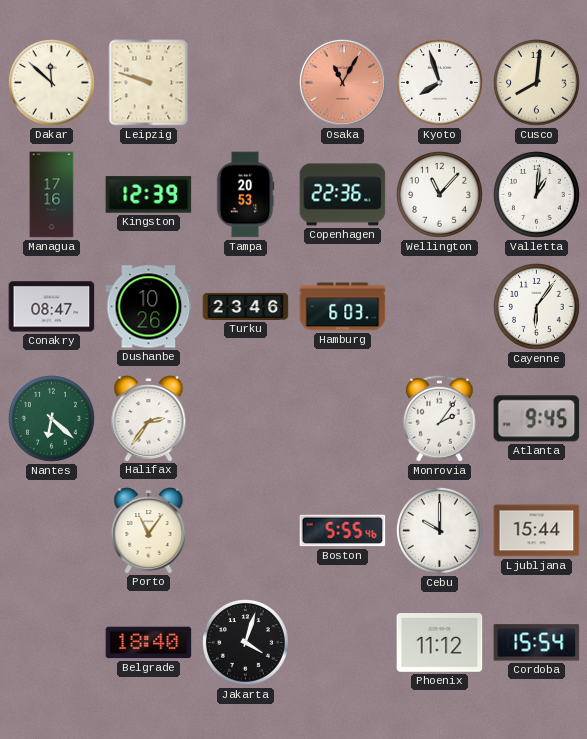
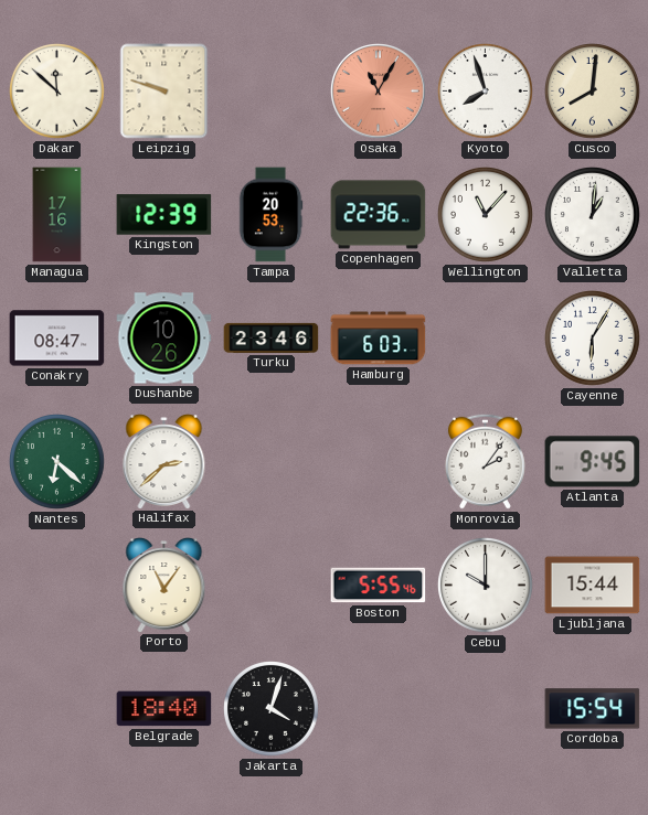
Cayenne: 6:06 -> 6:05
Halifax: 2:36 -> 2:38
Phoenix: 11:12 -> none
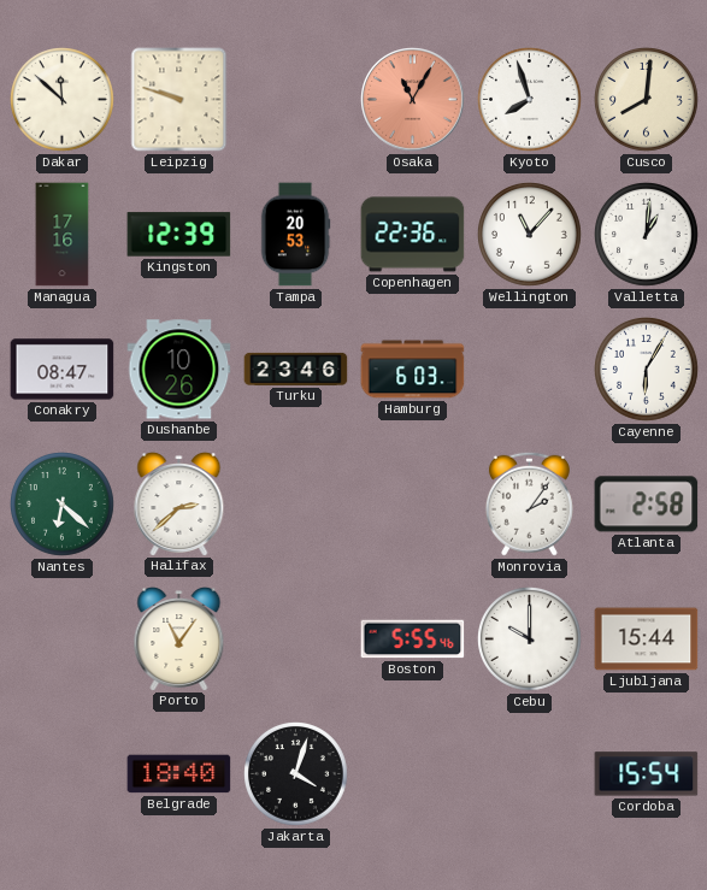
Atlanta: 9:45 -> 2:58
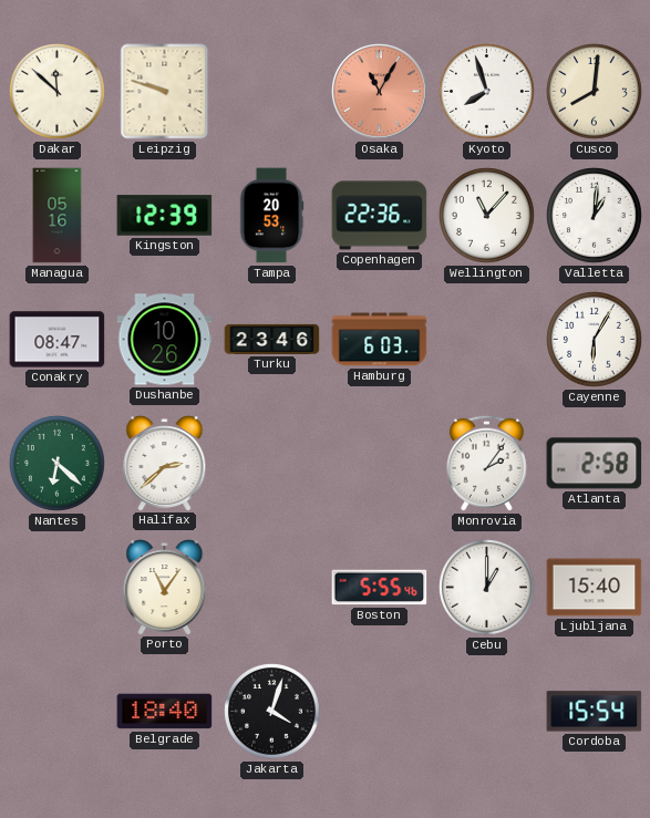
Managua: 17:16 -> 05:16
Cebu: 10:00 -> 1:00
Ljubljana: 15:44 -> 15:40
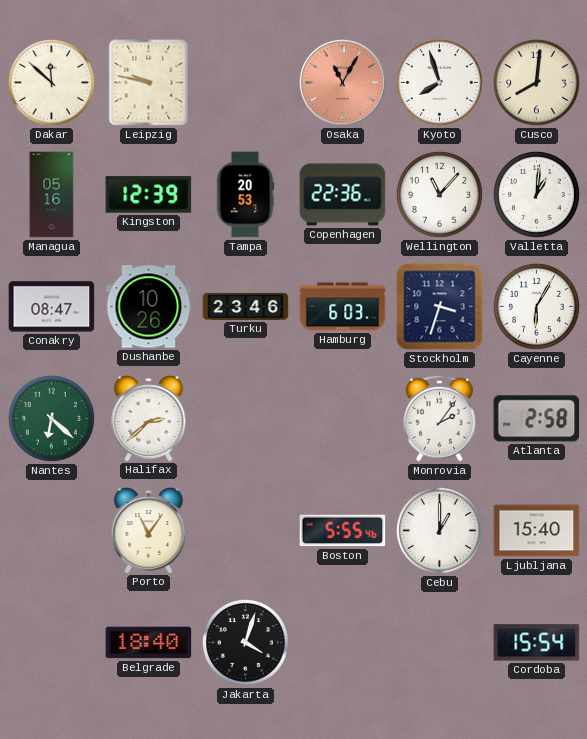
Leipzig: 9:48 -> 9:47
Stockholm: none -> 3:33
